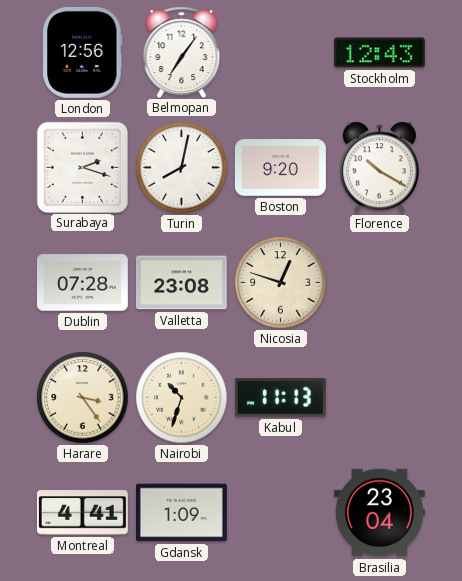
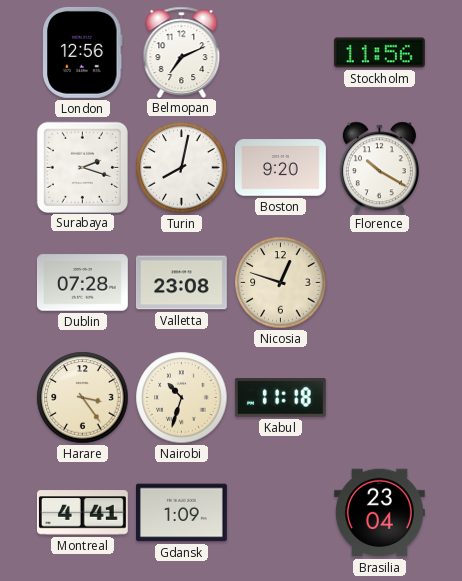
Belmopan: 7:06 -> 7:11
Stockholm: 12:43 -> 11:56
Kabul: 11:13 -> 11:18
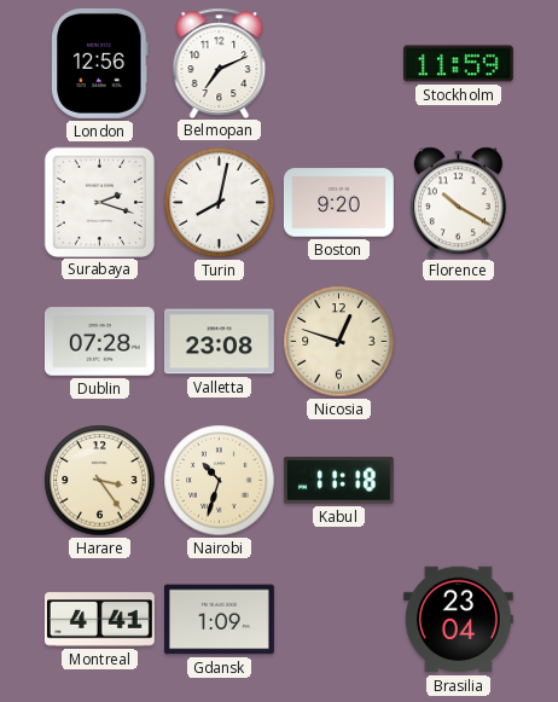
Stockholm: 11:56 -> 11:59
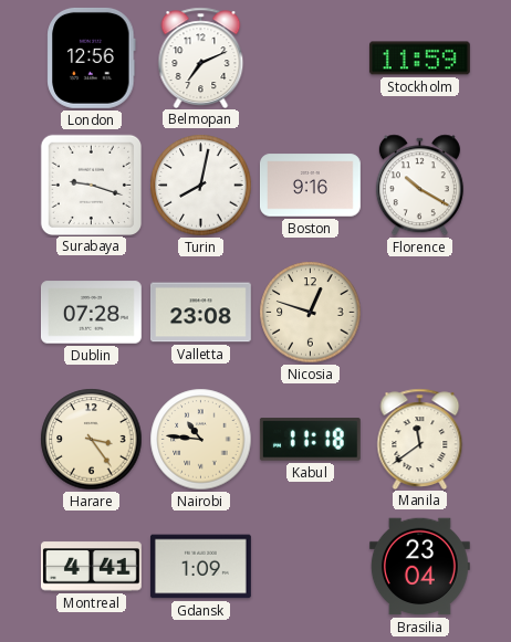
Surabaya: 2:18 -> 9:18
Boston: 9:20 -> 9:16
Nairobi: 10:33 -> 10:46
Manila: none -> 11:39
